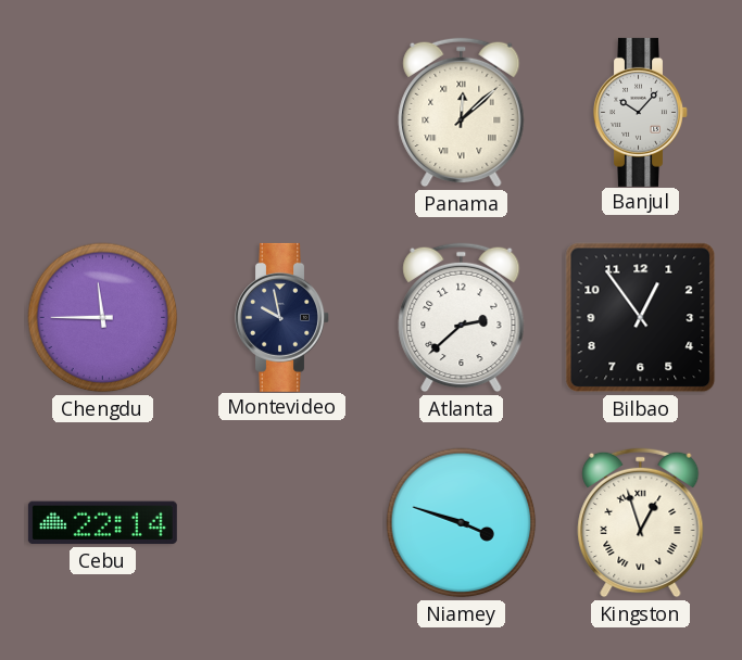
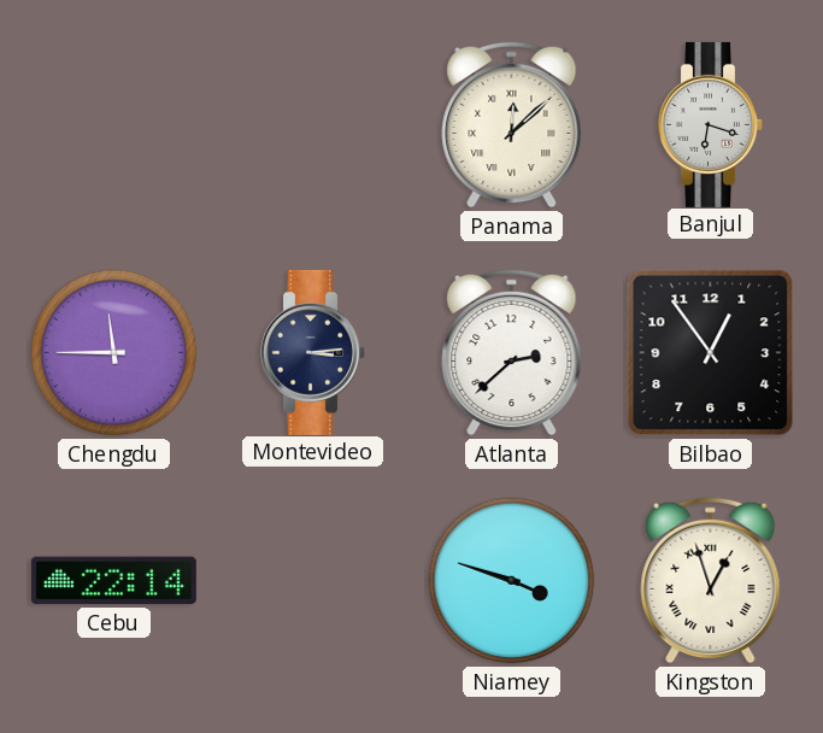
Banjul: 10:07 -> 6:18
Montevideo: 9:58 -> 3:14
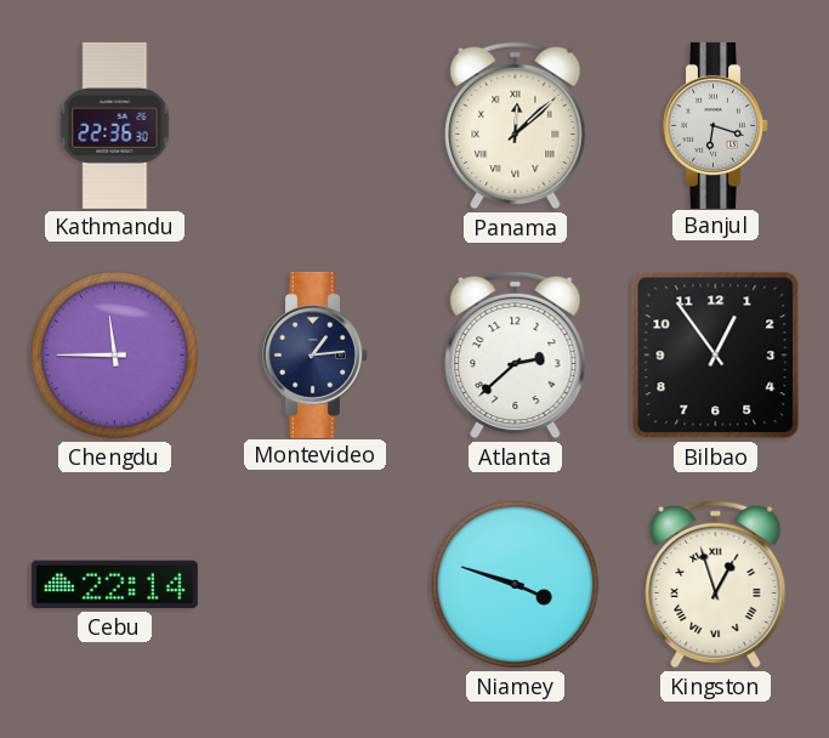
Kathmandu: none -> 22:36
Montevideo: 3:14 -> 1:14
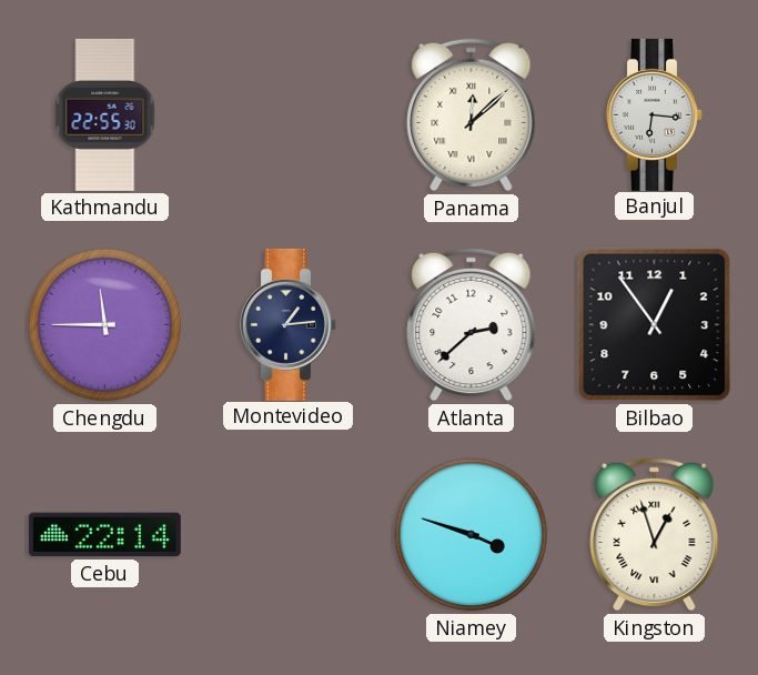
Kathmandu: 22:36 -> 22:55
Banjul: 6:18 -> 6:16
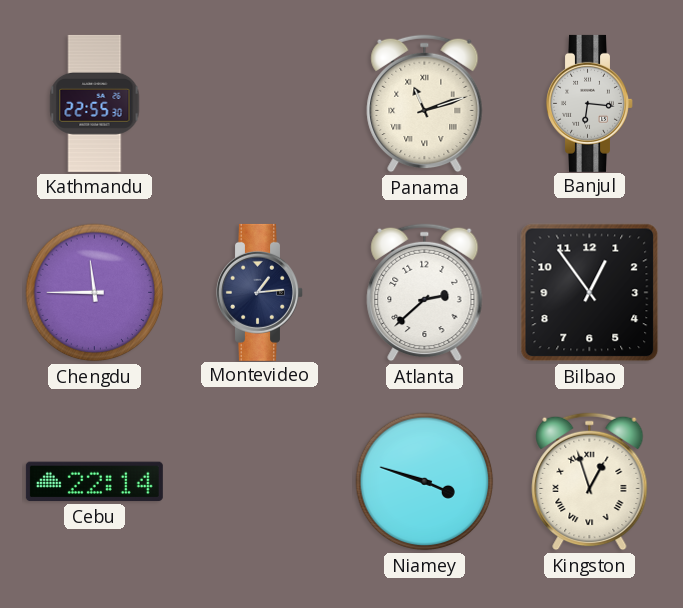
Panama: 12:08 -> 11:12
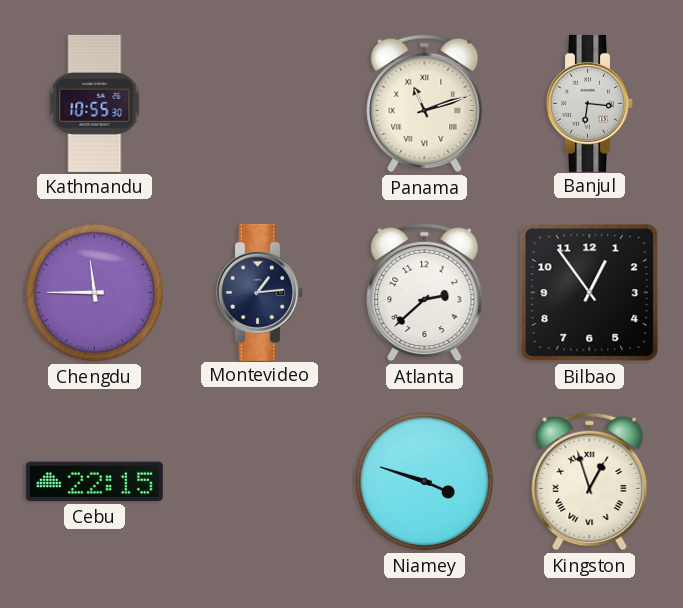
Kathmandu: 22:55 -> 10:55
Cebu: 22:14 -> 22:15
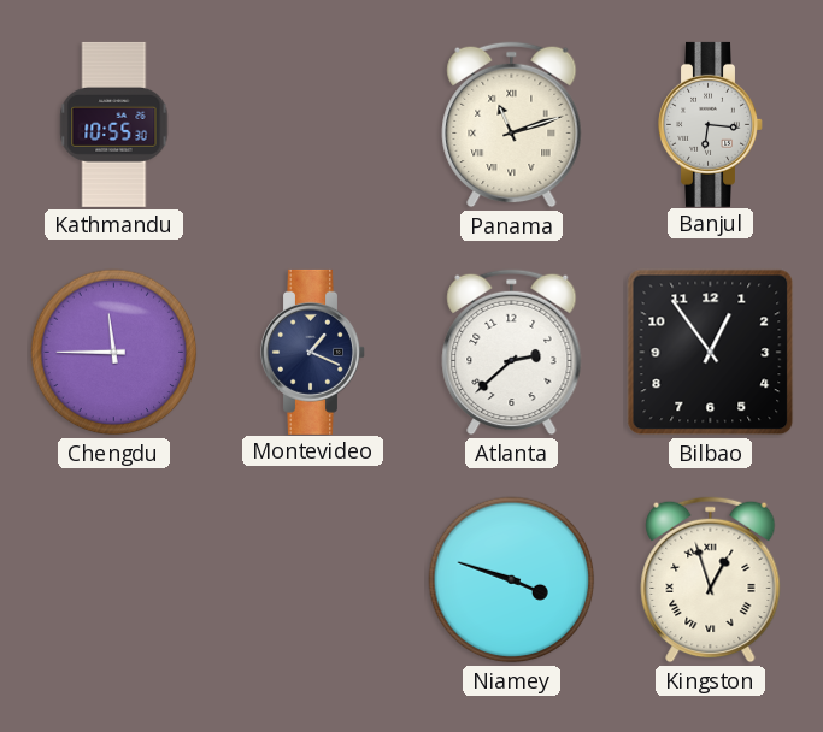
Montevideo: 1:14 -> 1:19
Cebu: 22:15 -> none
